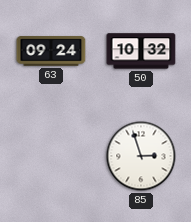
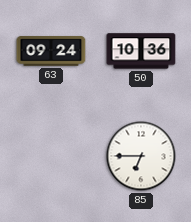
50: 10:32 -> 10:36
85: 2:57 -> 6:45
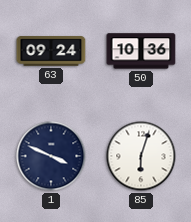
1: none -> 3:49
85: 6:45 -> 6:03
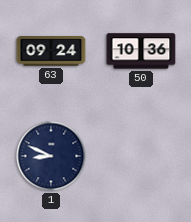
1: 3:49 -> 8:49
85: 6:03 -> none
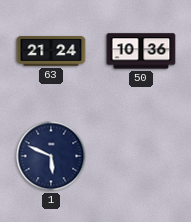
63: 09:24 -> 21:24
1: 8:49 -> 5:49
